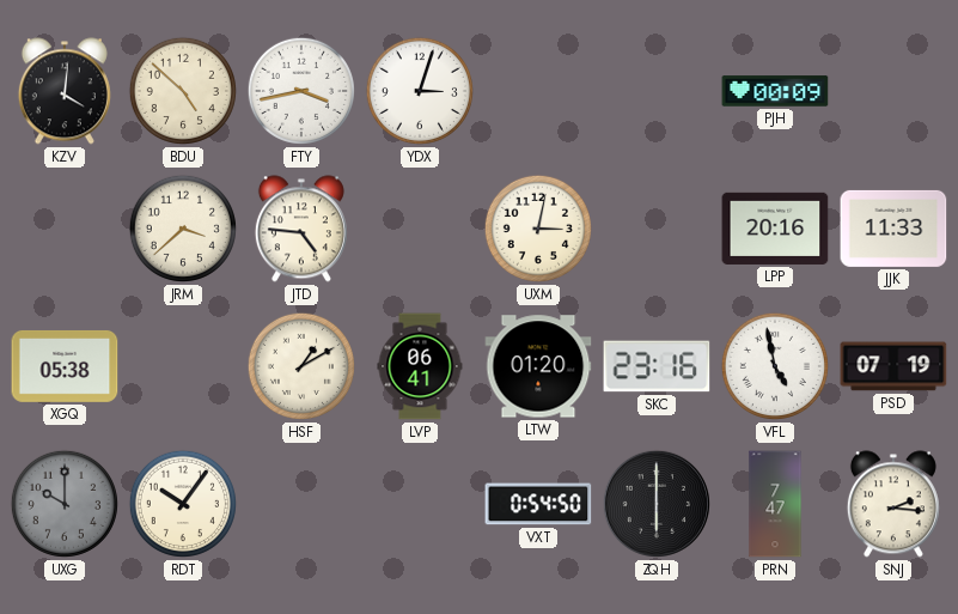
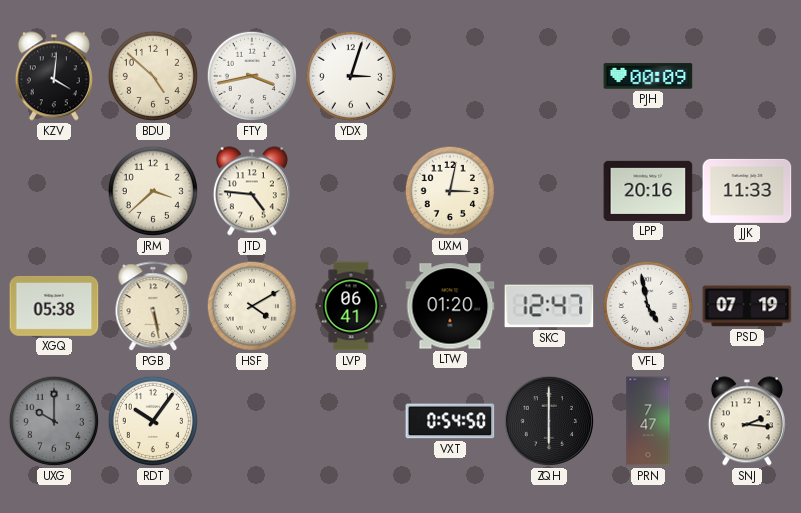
PGB: none -> 5:28
HSF: 1:10 -> 4:10
SKC: 23:16 -> 12:47
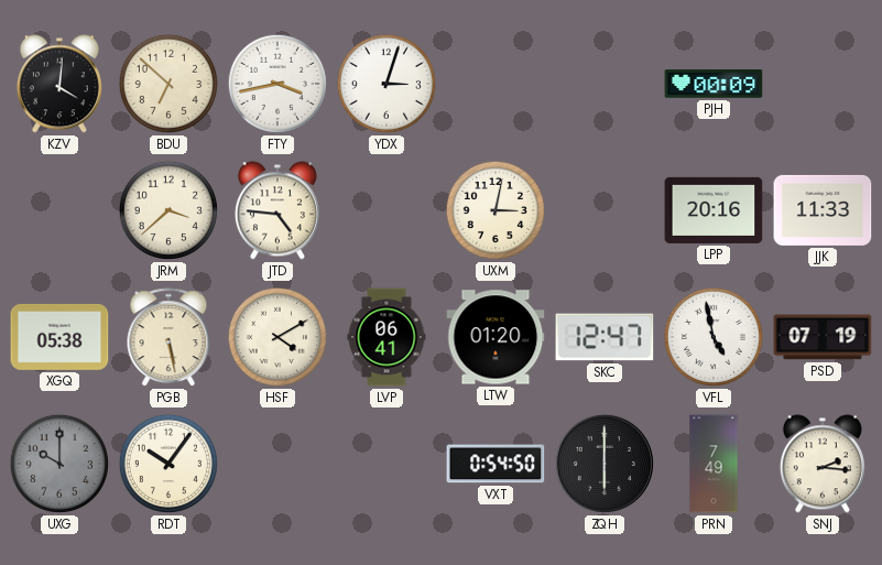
BDU: 4:52 -> 6:52
PRN: 7:47 -> 7:49
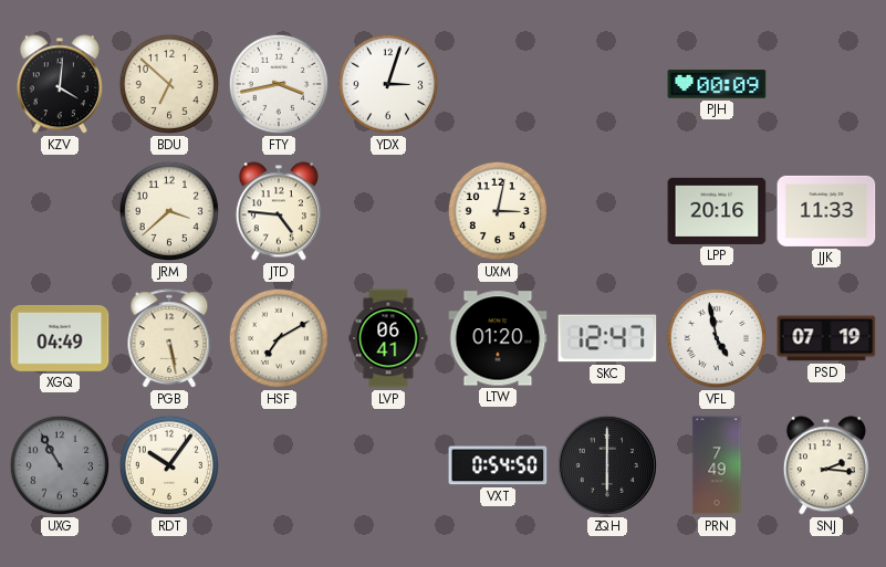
XGQ: 05:38 -> 04:49
HSF: 4:10 -> 7:10
UXG: 10:00 -> 10:55
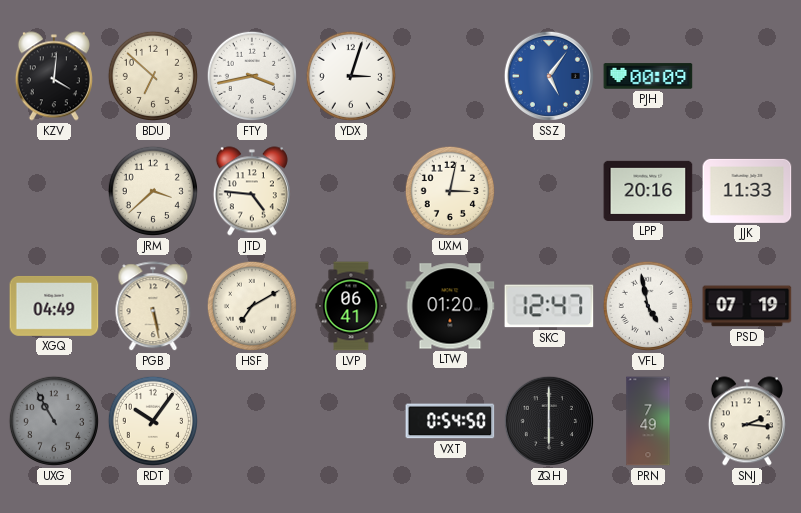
SSZ: none -> 5:06
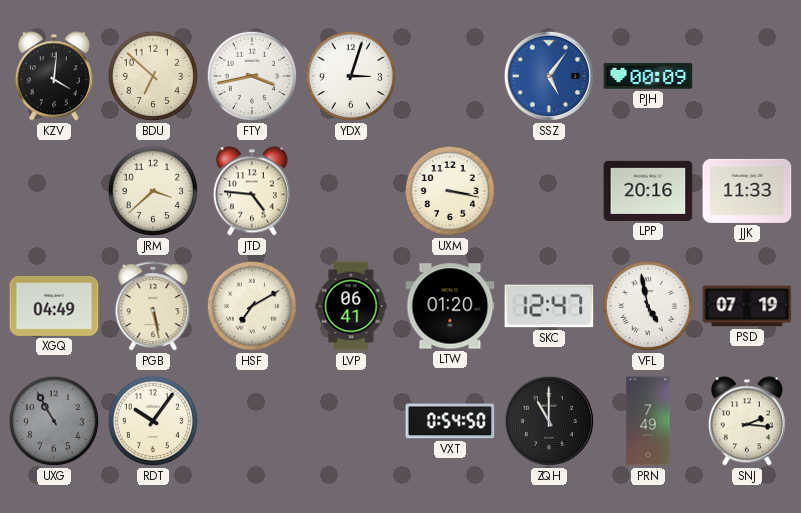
UXM: 3:02 -> 3:17
ZQH: 6:00 -> 11:00
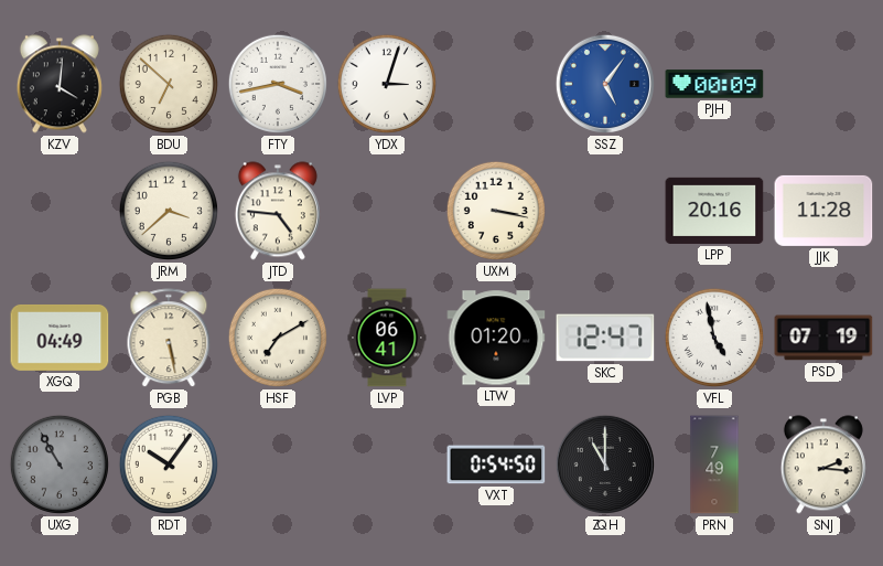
JJK: 11:33 -> 11:28
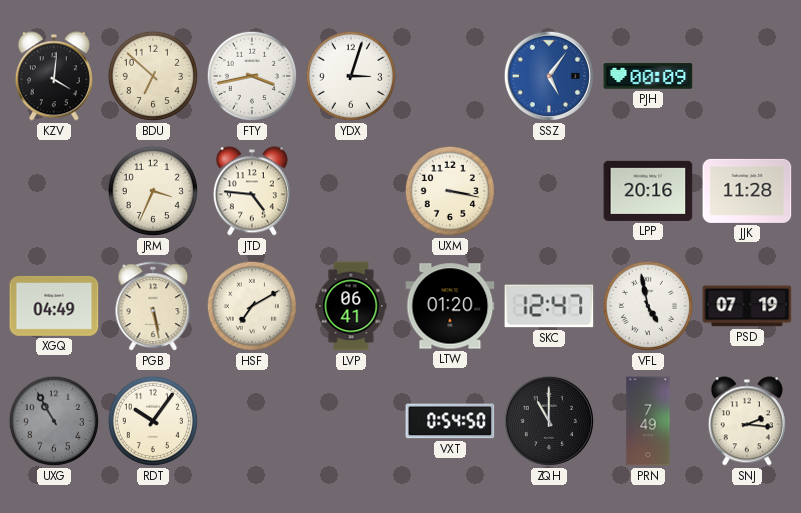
JRM: 3:38 -> 3:34
